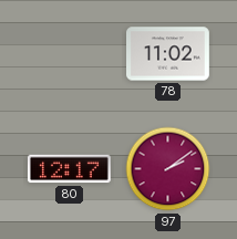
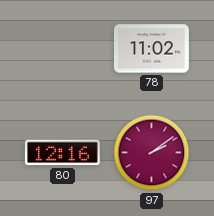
80: 12:17 -> 12:16
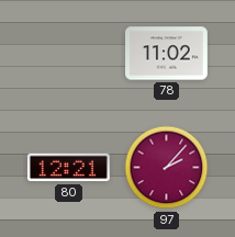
80: 12:16 -> 12:21
97: 2:09 -> 2:07
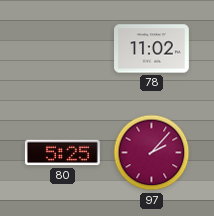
80: 12:21 -> 5:25
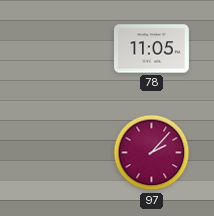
78: 11:02 -> 11:05
80: 5:25 -> none
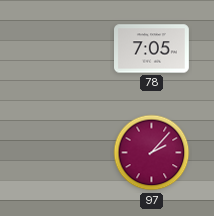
78: 11:05 -> 7:05
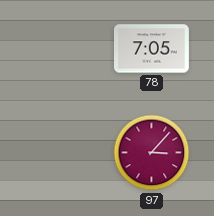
97: 2:07 -> 3:07
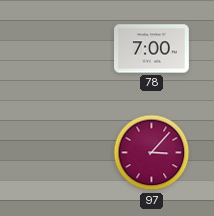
78: 7:05 -> 7:00
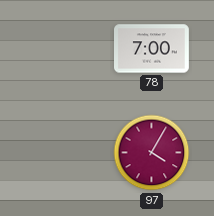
97: 3:07 -> 4:05
